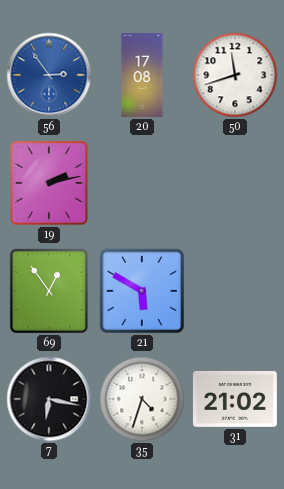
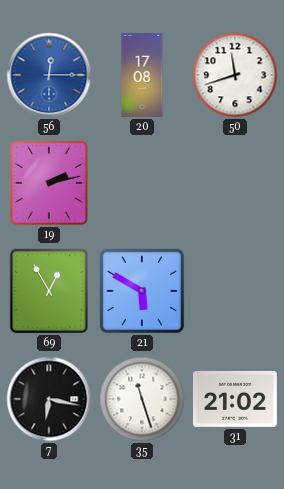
56: 2:54 -> 12:15
69: 12:54 -> 12:55
35: 4:33 -> 11:27
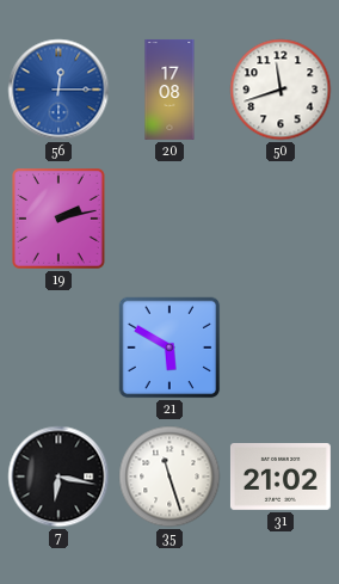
69: 12:55 -> none
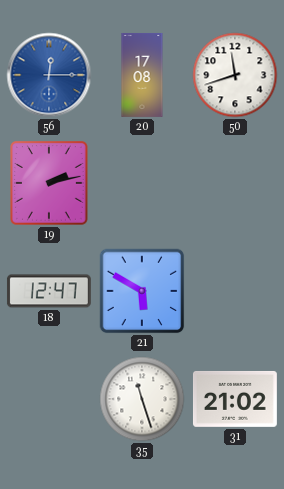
18: none -> 12:47
7: 6:17 -> none
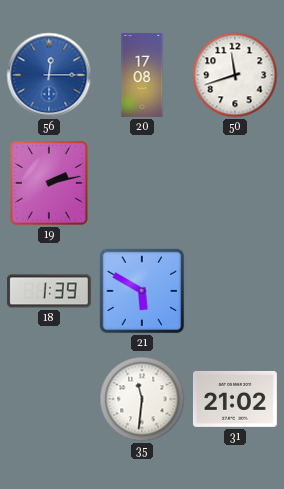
18: 12:47 -> 1:39
35: 11:27 -> 11:31
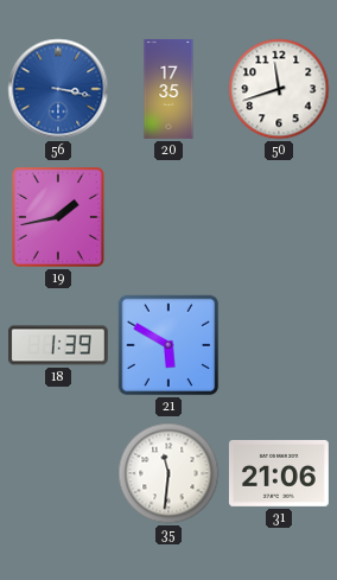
56: 12:15 -> 3:17
20: 17:08 -> 17:35
19: 2:13 -> 1:43
31: 21:02 -> 21:06
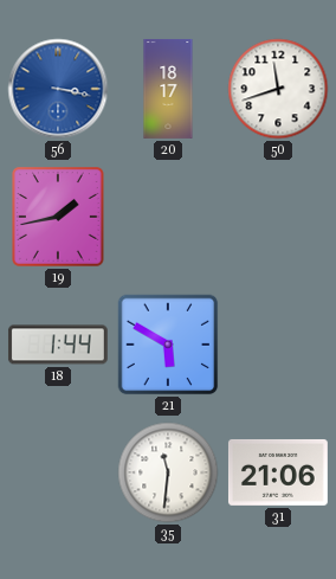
20: 17:35 -> 18:17
18: 1:39 -> 1:44
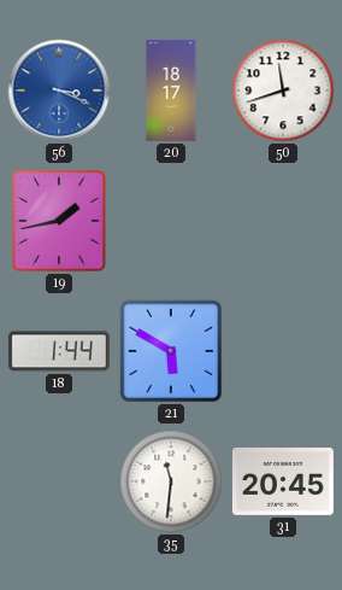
56: 3:17 -> 3:19
31: 21:06 -> 20:45
